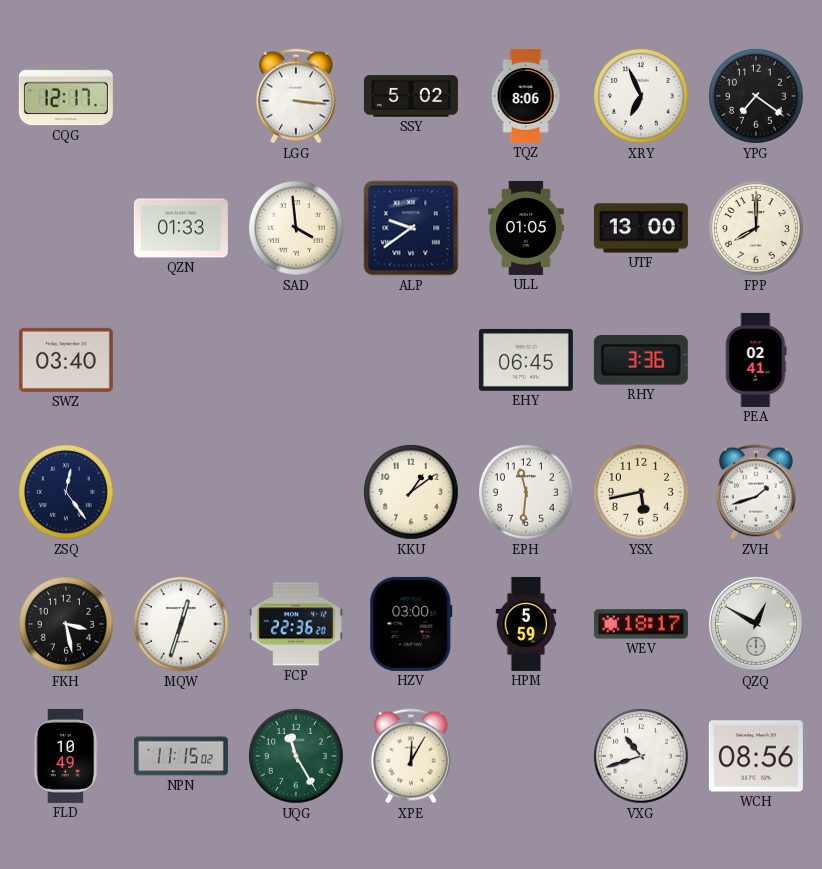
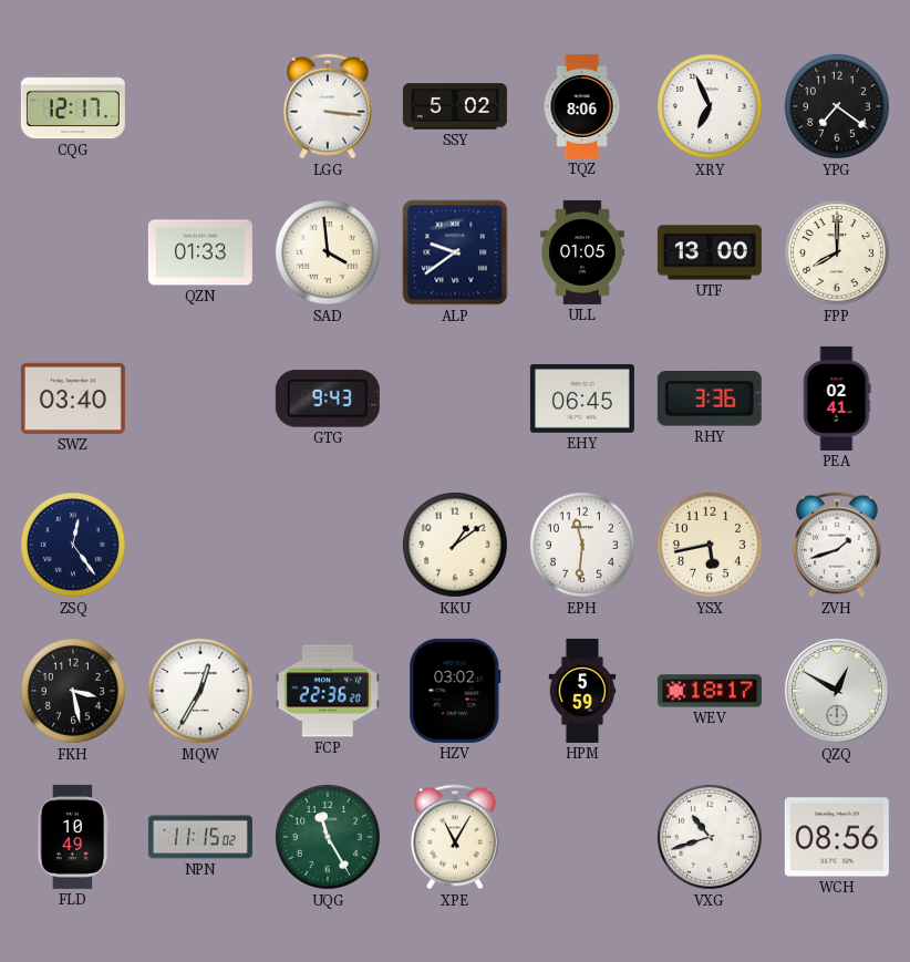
GTG: none -> 9:43
MQW: 12:33 -> 12:35
HZV: 03:00 -> 03:02
XPE: 12:05 -> 11:05
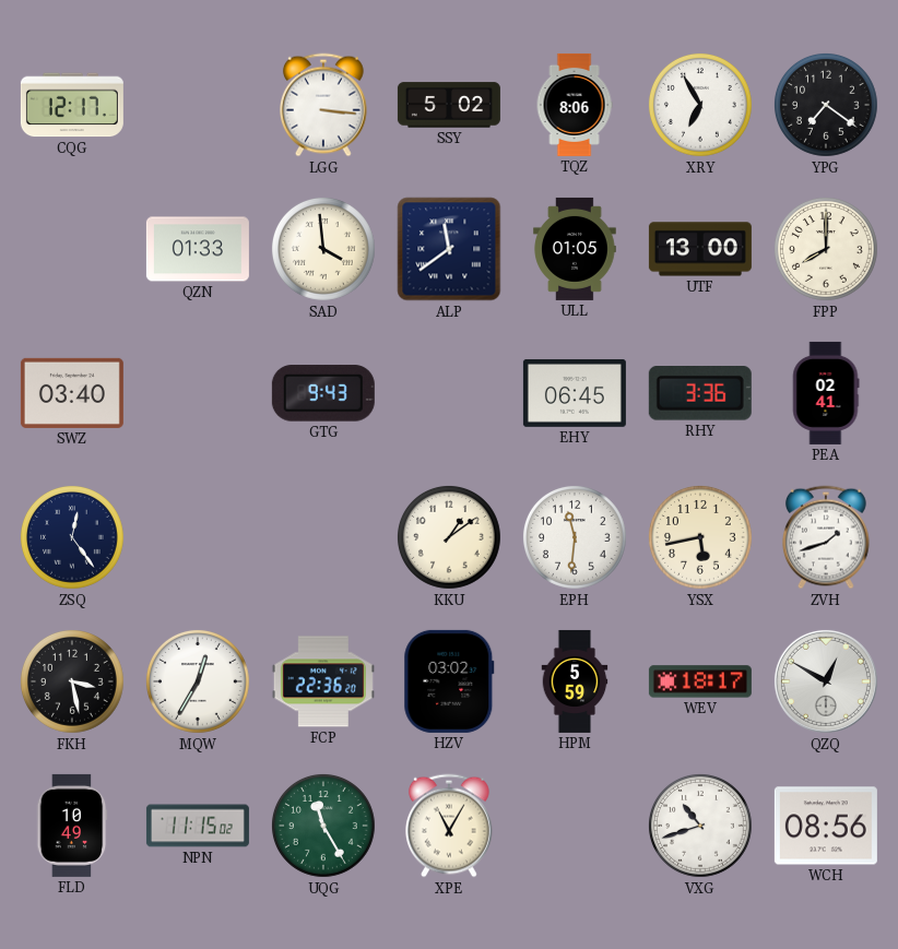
XRY: 6:56 -> 6:55
ALP: 9:39 -> 11:39
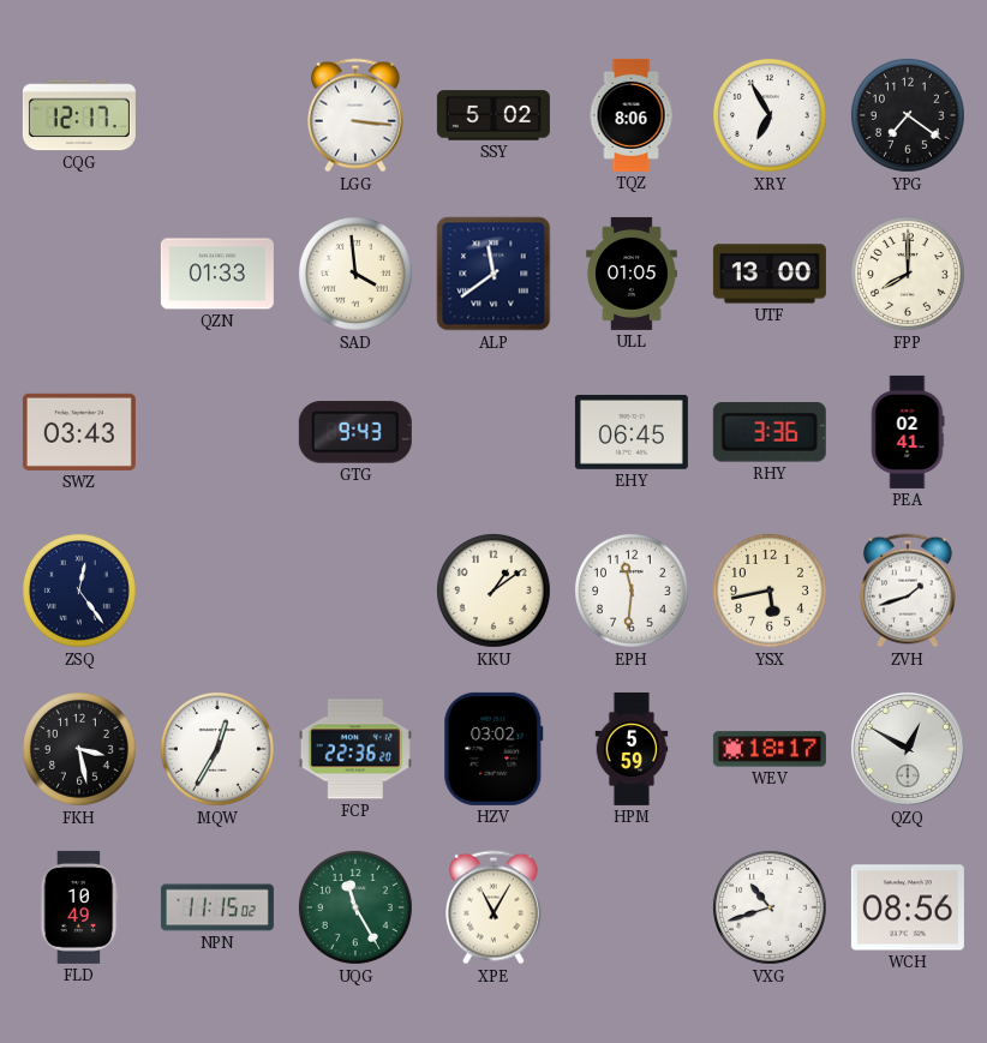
SWZ: 03:40 -> 03:43
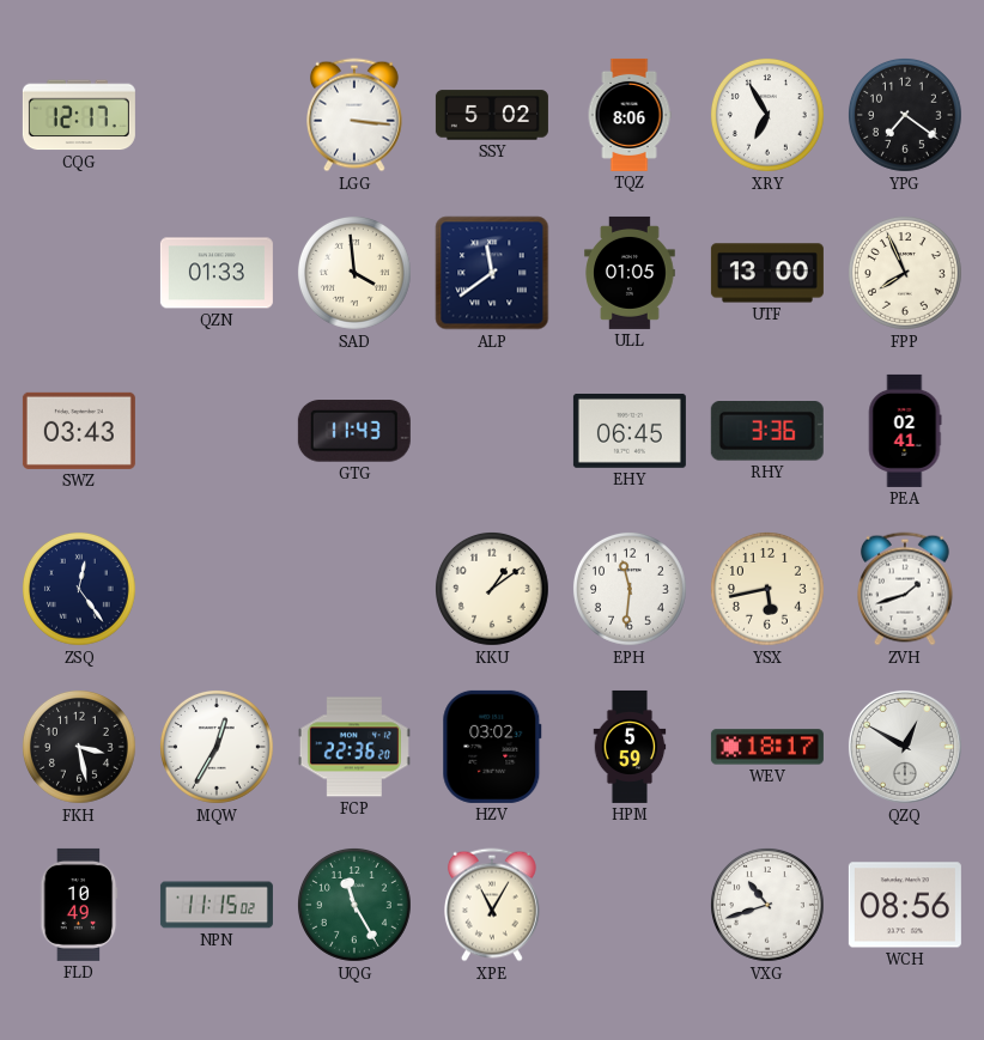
FPP: 8:00 -> 7:56
GTG: 9:43 -> 11:43
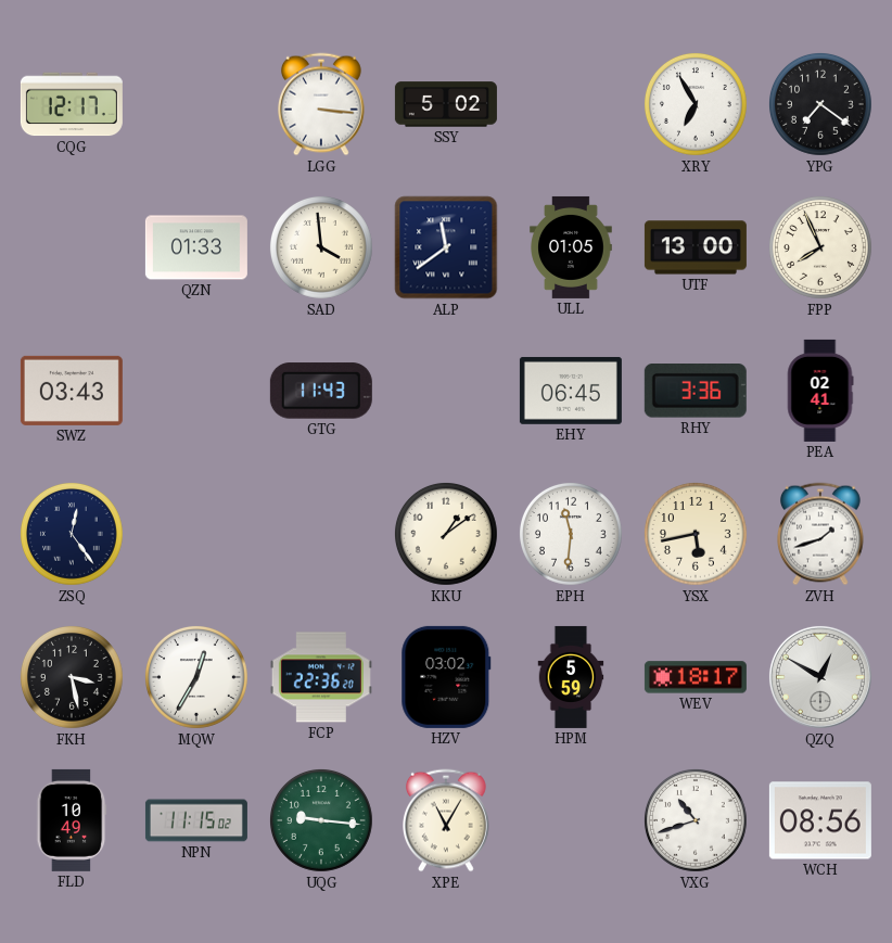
TQZ: 8:06 -> none
UQG: 11:25 -> 9:16
